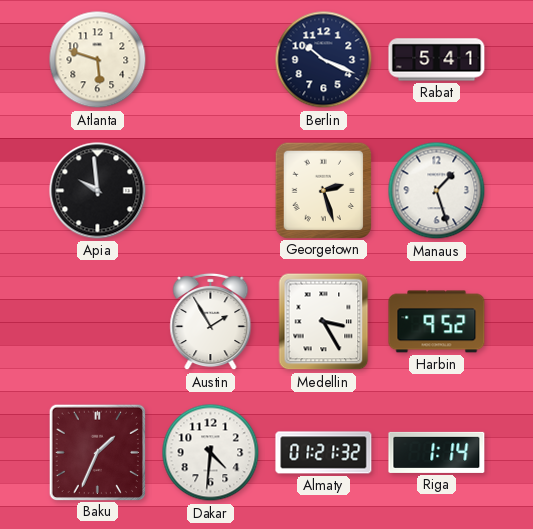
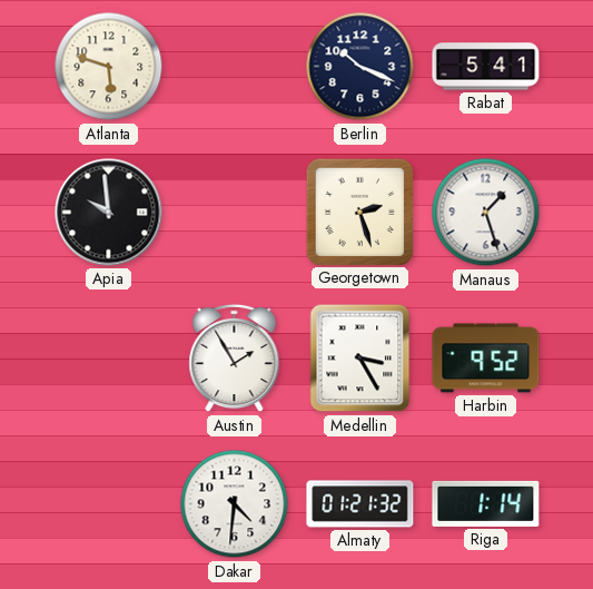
Baku: 1:34 -> none
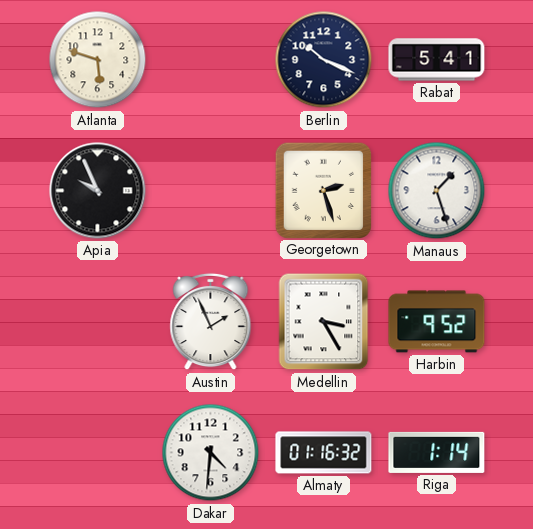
Apia: 9:59 -> 9:56
Austin: 1:55 -> 1:56
Almaty: 01:21 -> 01:16
